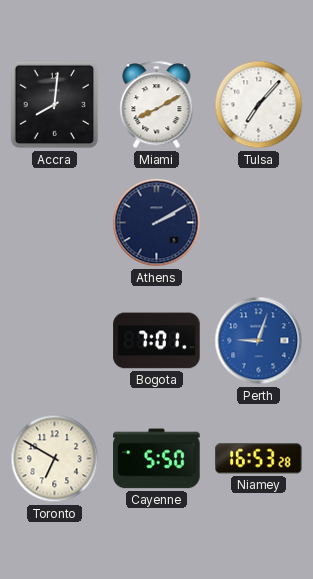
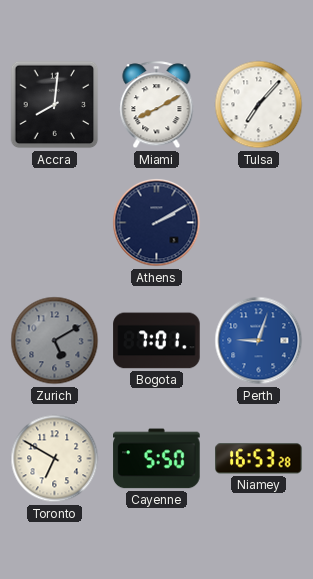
Zurich: none -> 5:10
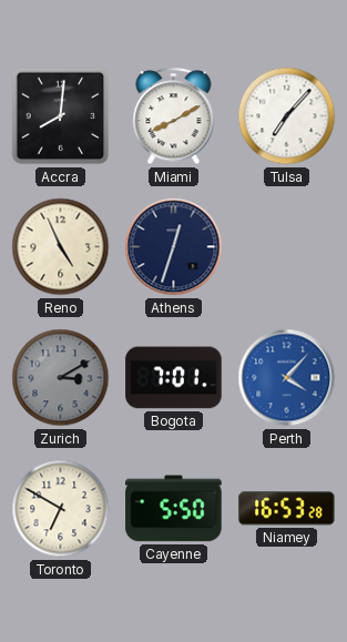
Reno: none -> 4:56
Athens: 2:10 -> 12:33
Zurich: 5:10 -> 3:10
Perth: 9:03 -> 4:07
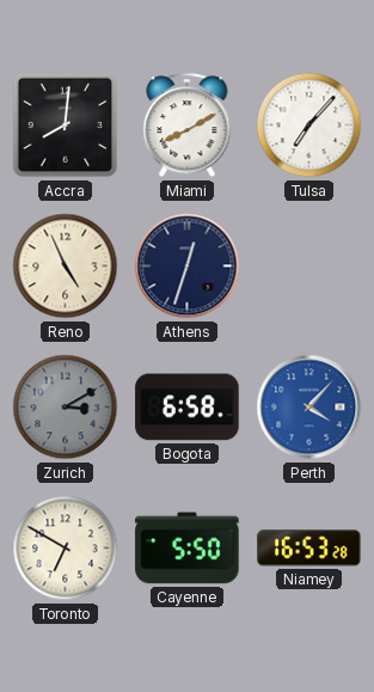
Bogota: 7:01 -> 6:58
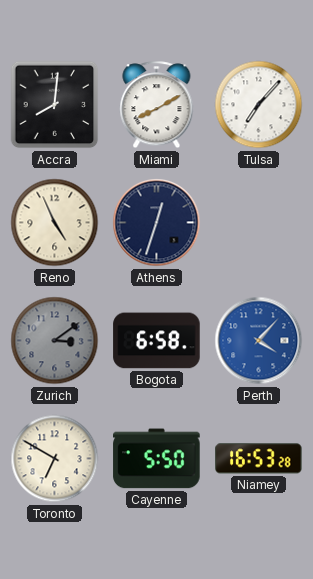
Zurich: 3:10 -> 3:09
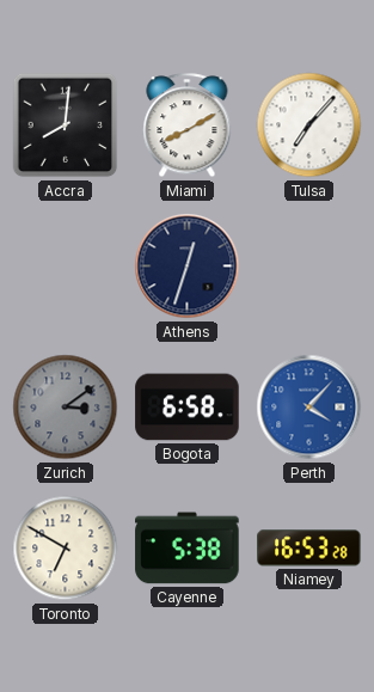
Reno: 4:56 -> none
Cayenne: 5:50 -> 5:38
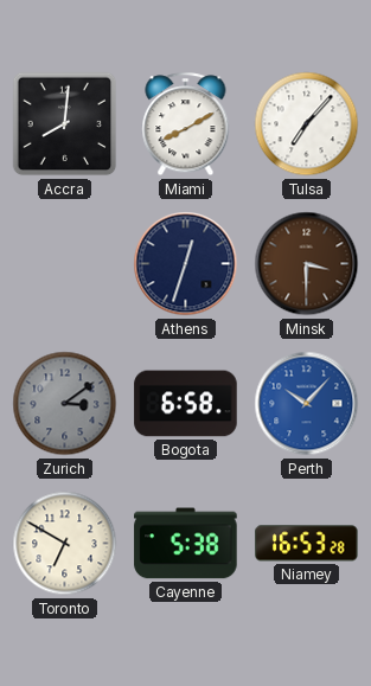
Minsk: none -> 3:30
Perth: 4:07 -> 10:07
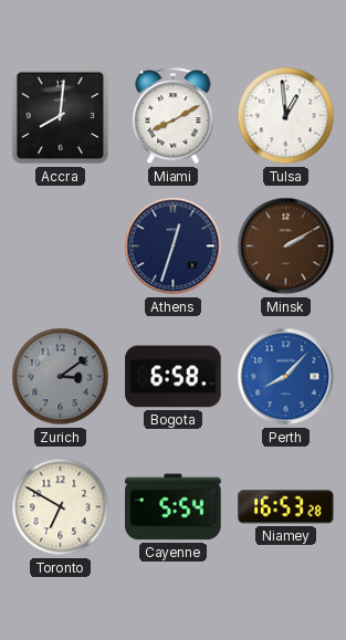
Tulsa: 7:07 -> 12:59
Minsk: 3:30 -> 2:10
Perth: 10:07 -> 8:07
Cayenne: 5:38 -> 5:54
